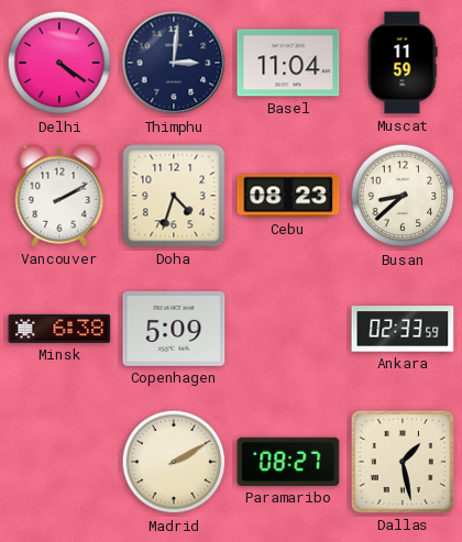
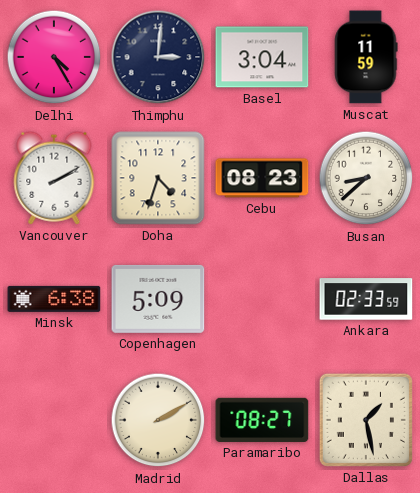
Delhi: 4:21 -> 4:25
Basel: 11:04 -> 3:04
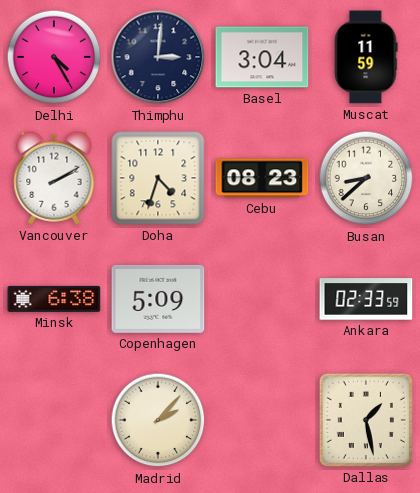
Madrid: 2:10 -> 2:07
Paramaribo: 08:27 -> none
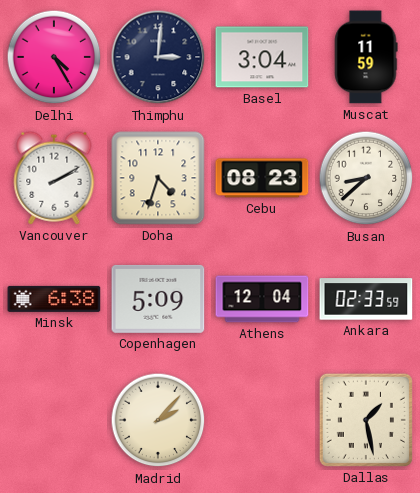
Athens: none -> 12:04
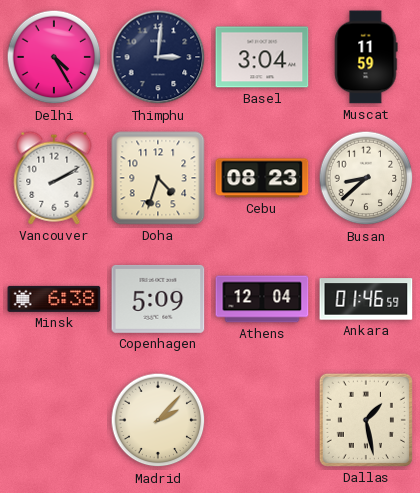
Ankara: 02:33 -> 01:46
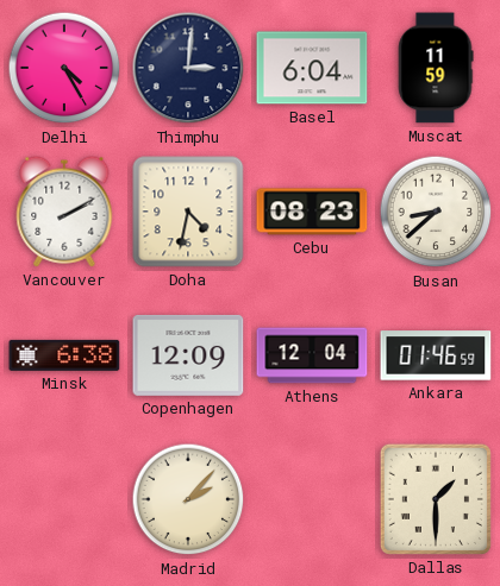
Basel: 3:04 -> 6:04
Doha: 4:33 -> 4:32
Copenhagen: 5:09 -> 12:09
Dallas: 1:28 -> 1:30
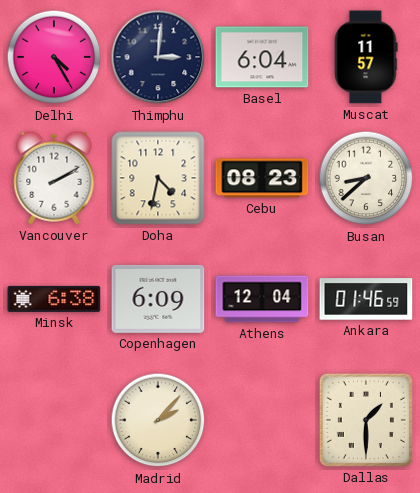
Muscat: 11:59 -> 11:57
Copenhagen: 12:09 -> 6:09
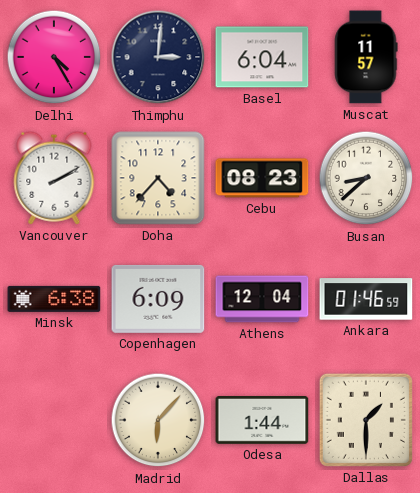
Doha: 4:32 -> 4:37
Madrid: 2:07 -> 6:07
Odesa: none -> 1:44
